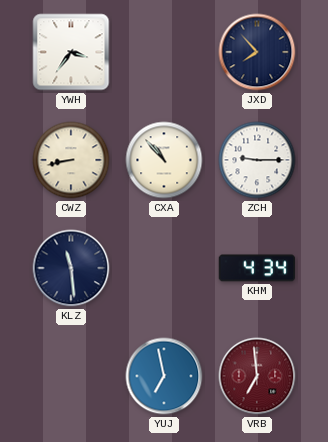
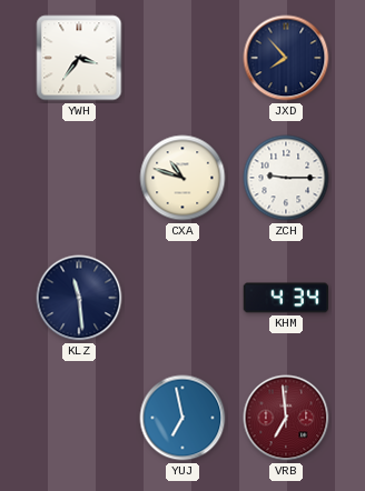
CWZ: 8:43 -> none
CXA: 10:53 -> 10:48
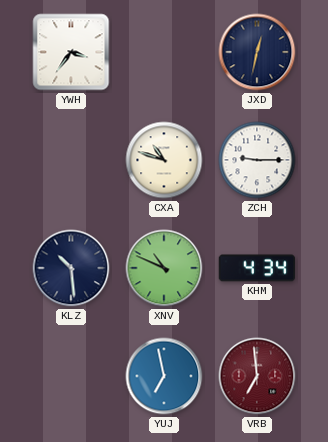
JXD: 7:53 -> 12:32
KLZ: 11:29 -> 10:29
XNV: none -> 10:49
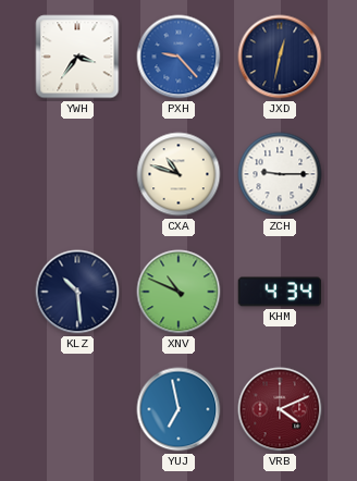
PXH: none -> 9:23
VRB: 6:59 -> 4:11
